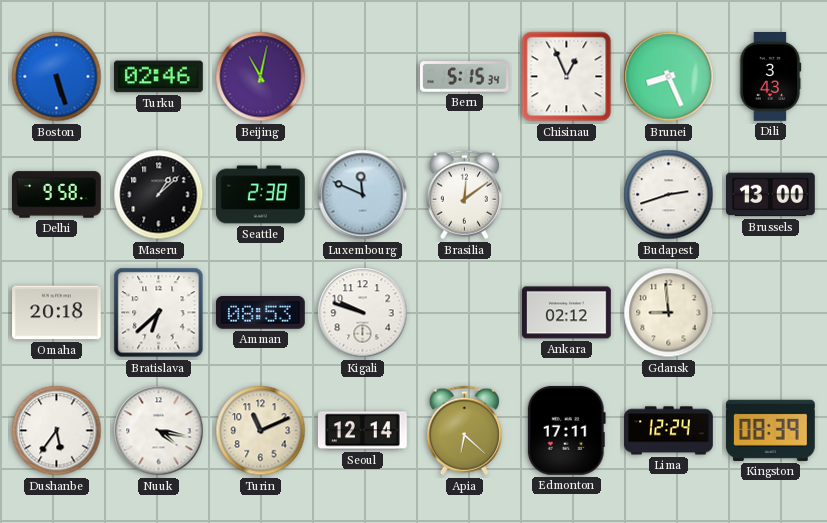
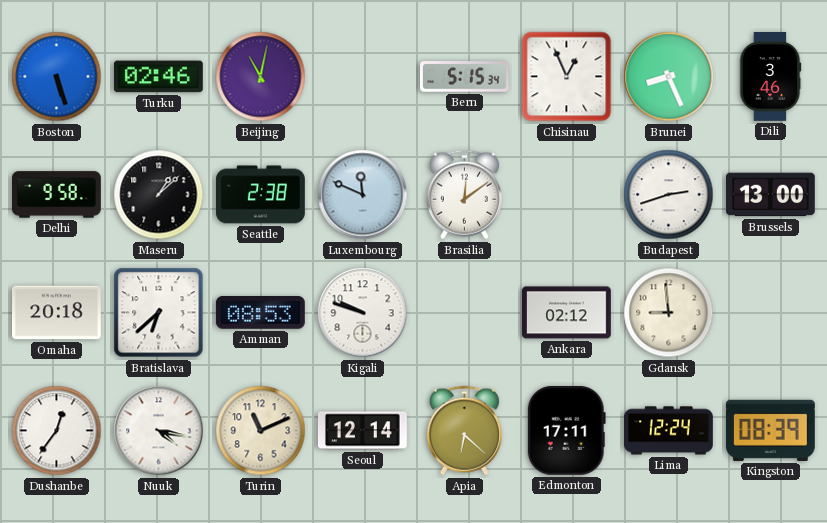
Dili: 3:43 -> 3:46
Dushanbe: 5:36 -> 12:36
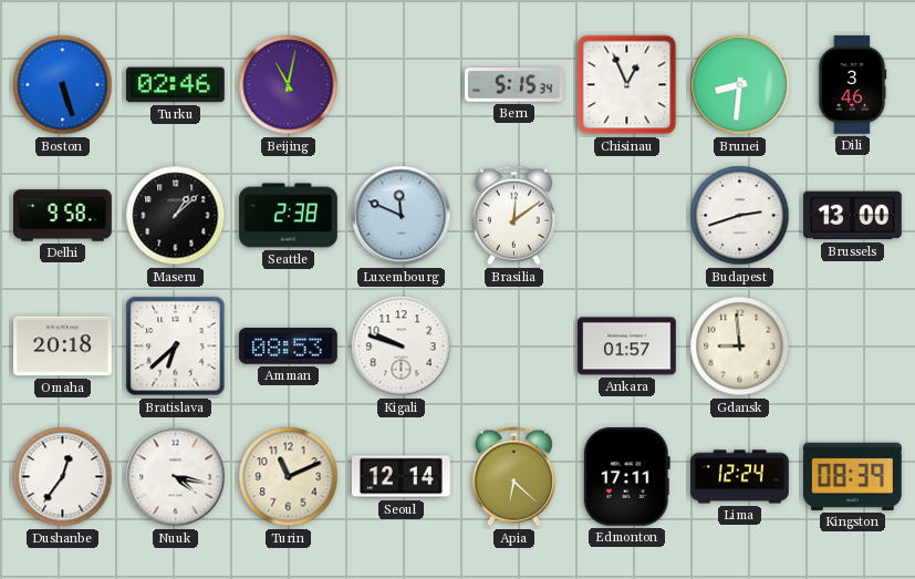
Brunei: 8:26 -> 8:31
Ankara: 02:12 -> 01:57
